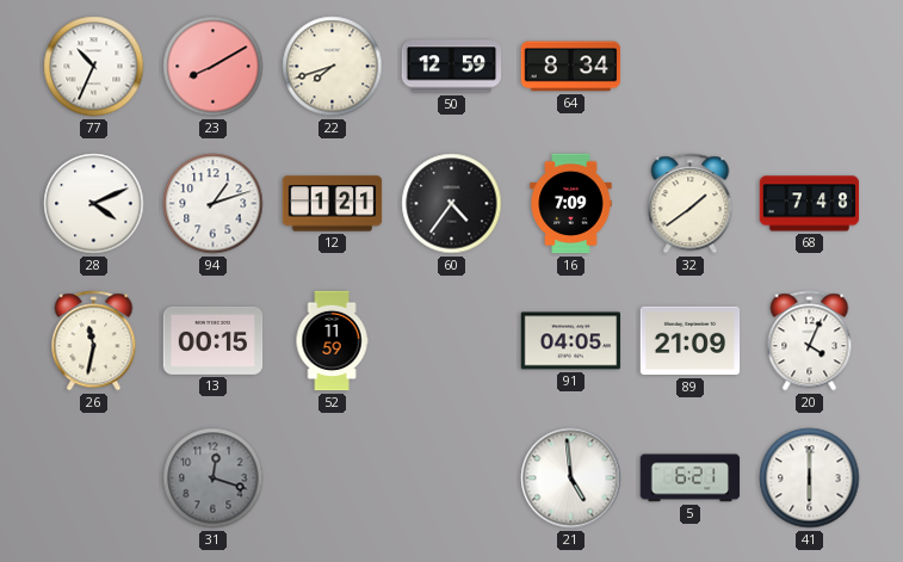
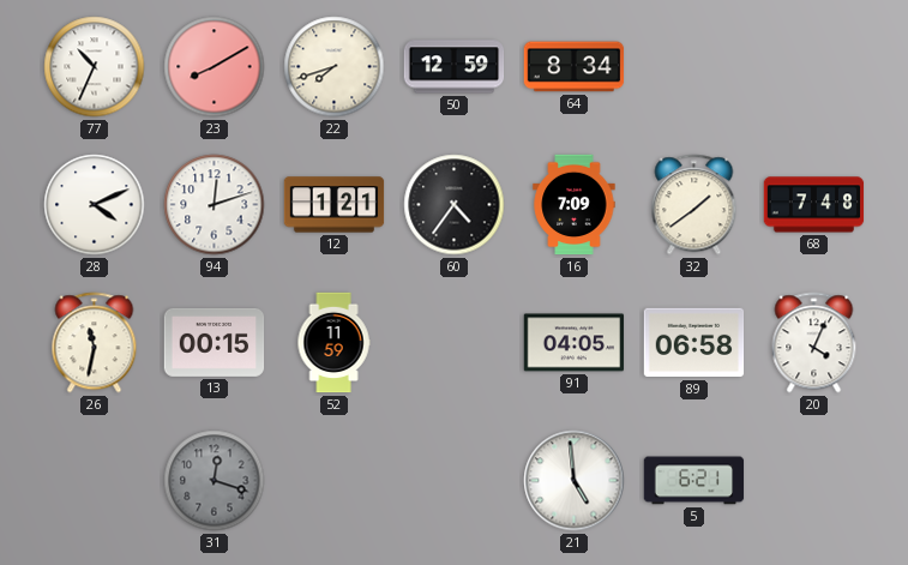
94: 1:12 -> 12:12
89: 21:09 -> 06:58
41: 6:00 -> none
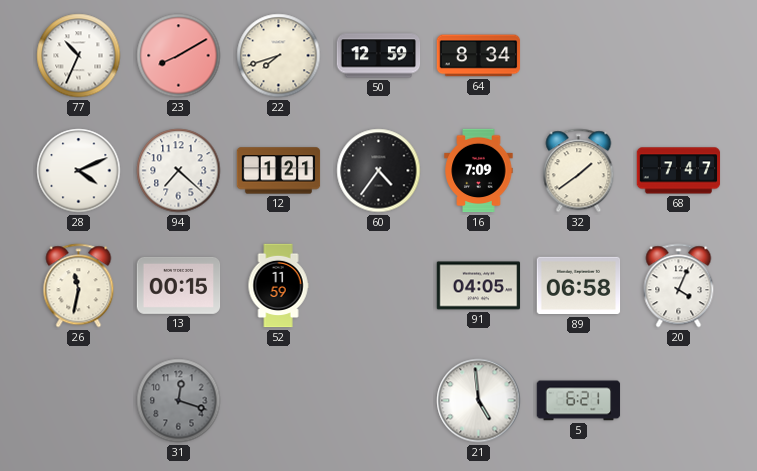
94: 12:12 -> 7:22
68: 7:48 -> 7:47
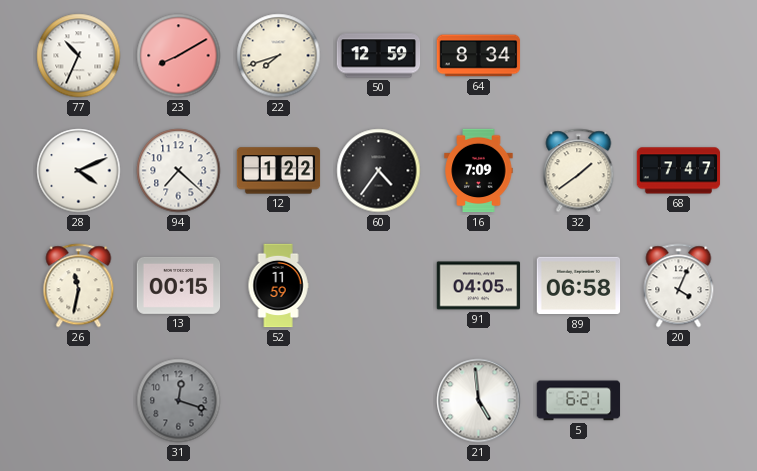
12: 1:21 -> 1:22
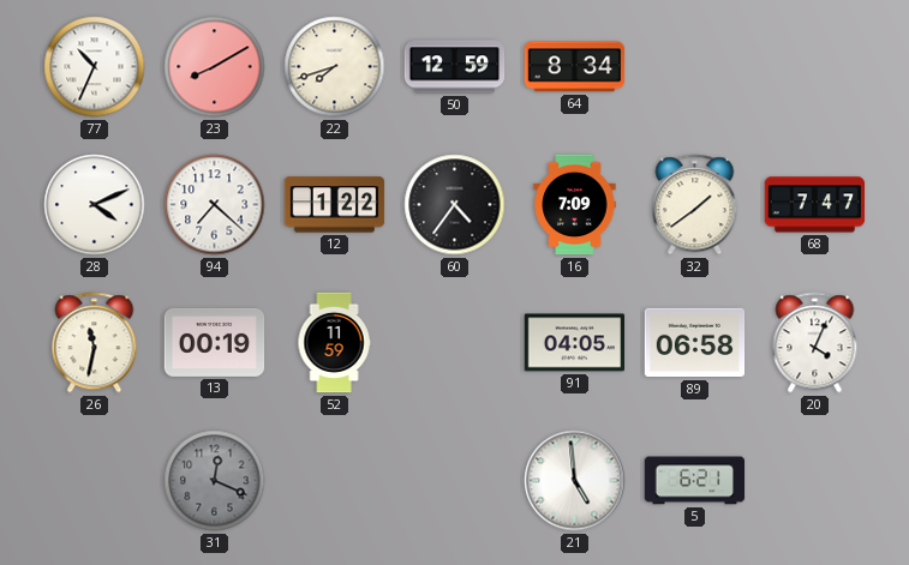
13: 00:15 -> 00:19
31: 12:18 -> 12:19
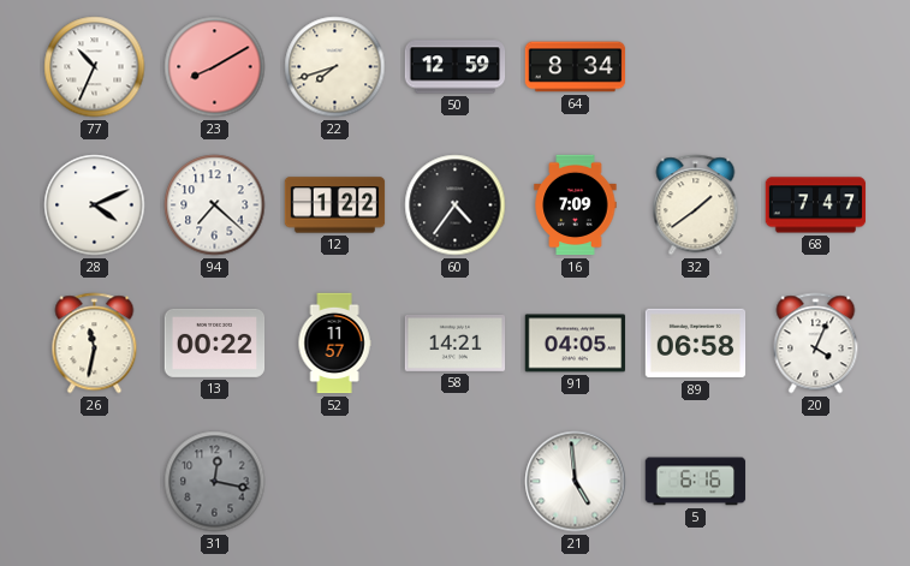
13: 00:19 -> 00:22
52: 11:59 -> 11:57
58: none -> 14:21
31: 12:19 -> 12:17
5: 6:21 -> 6:16
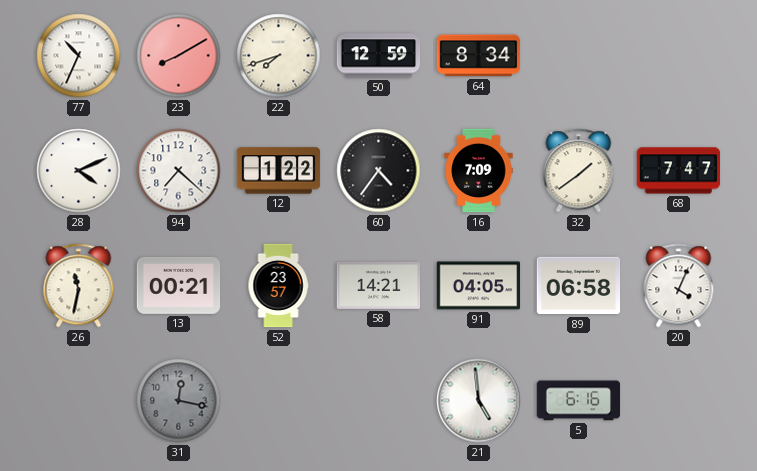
13: 00:22 -> 00:21
52: 11:57 -> 23:57
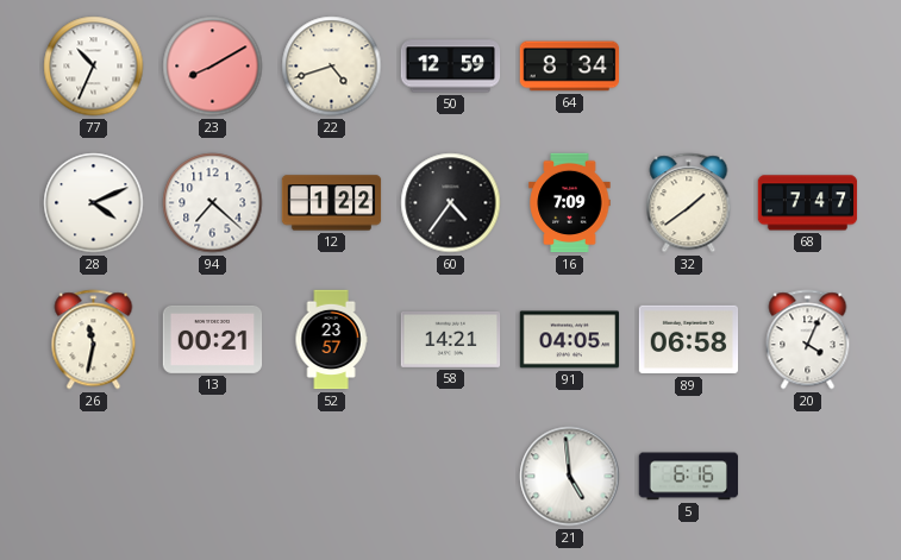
22: 7:42 -> 4:42
31: 12:17 -> none
